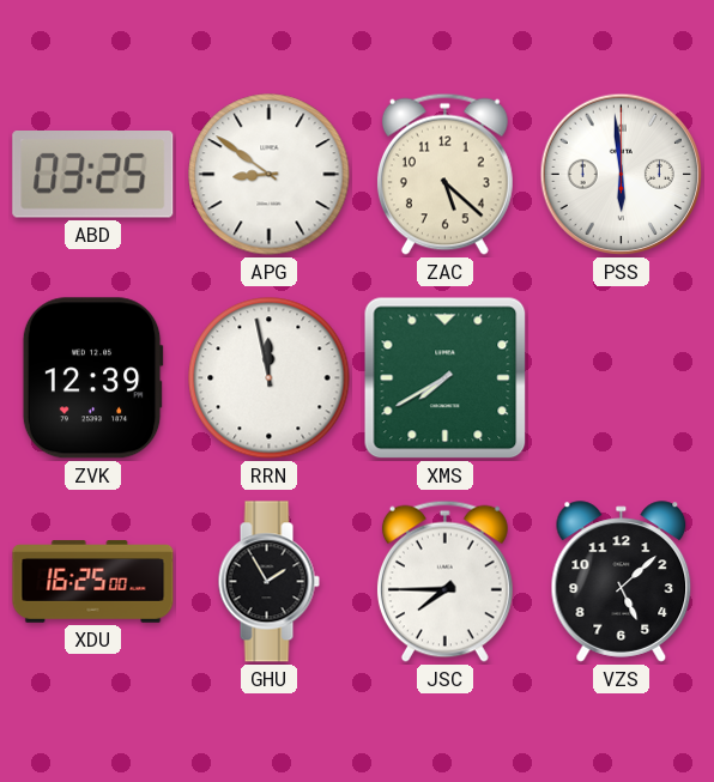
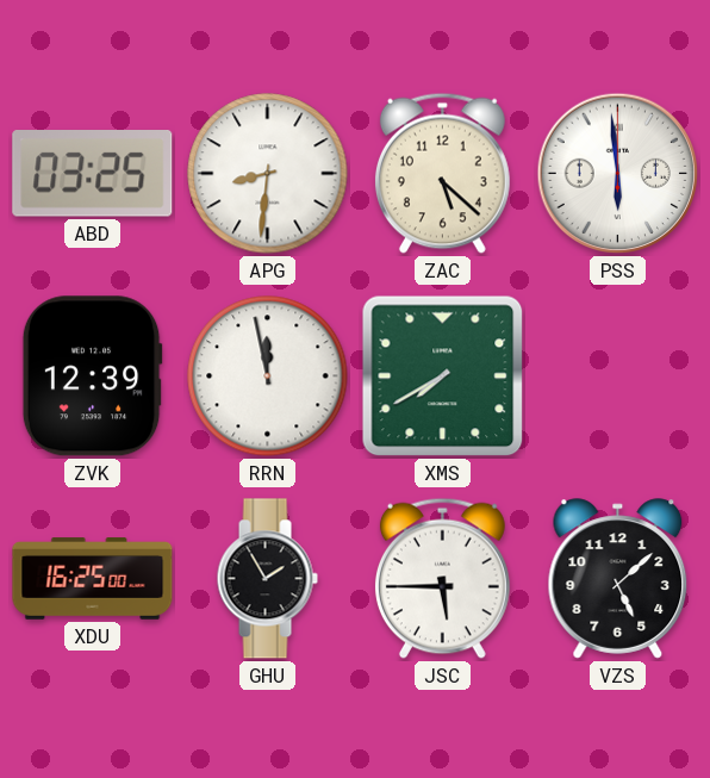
APG: 8:51 -> 8:31
JSC: 7:45 -> 5:45
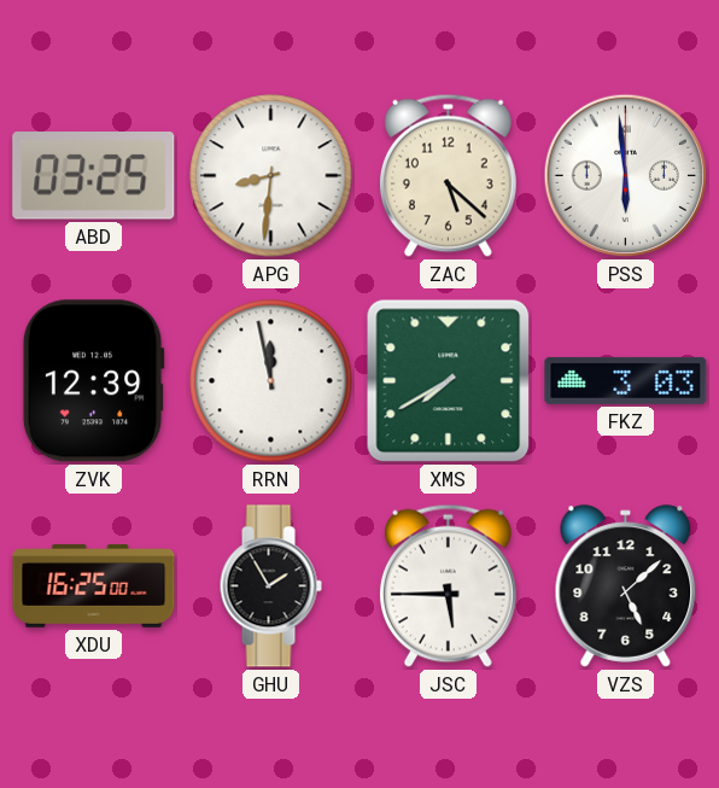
FKZ: none -> 3:03
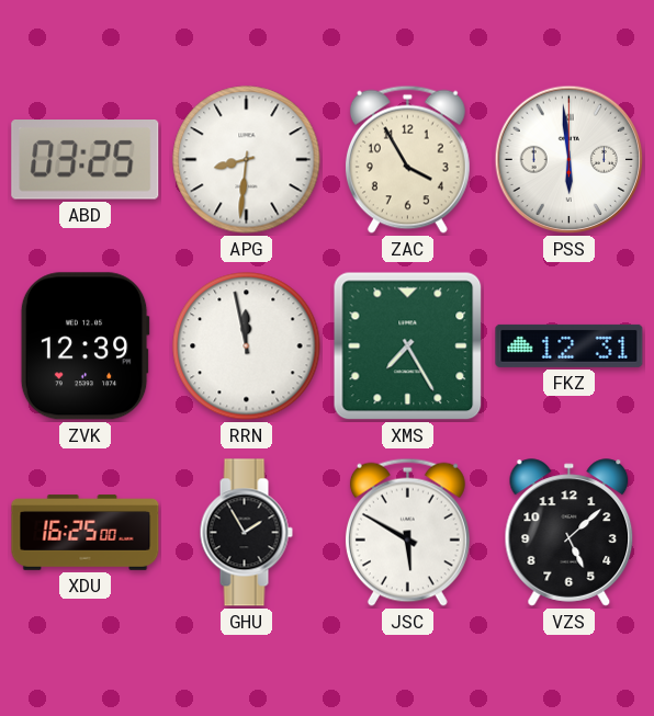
ZAC: 5:22 -> 3:55
XMS: 7:40 -> 7:25
FKZ: 3:03 -> 12:31
JSC: 5:45 -> 5:50
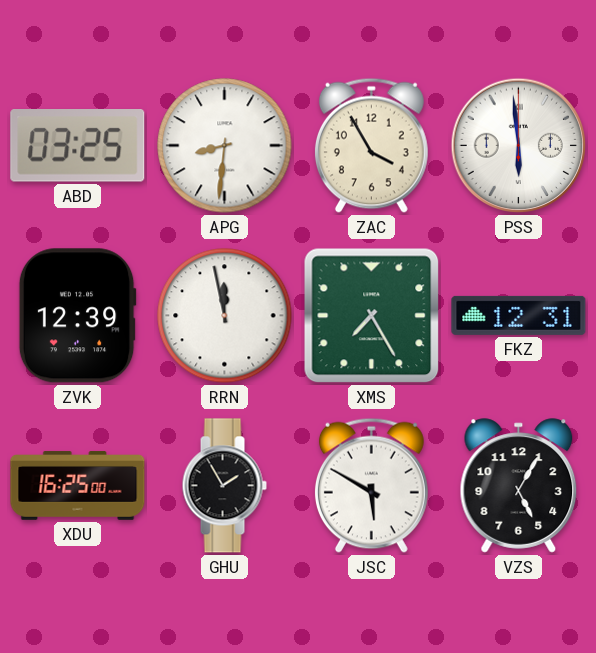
VZS: 5:08 -> 5:05
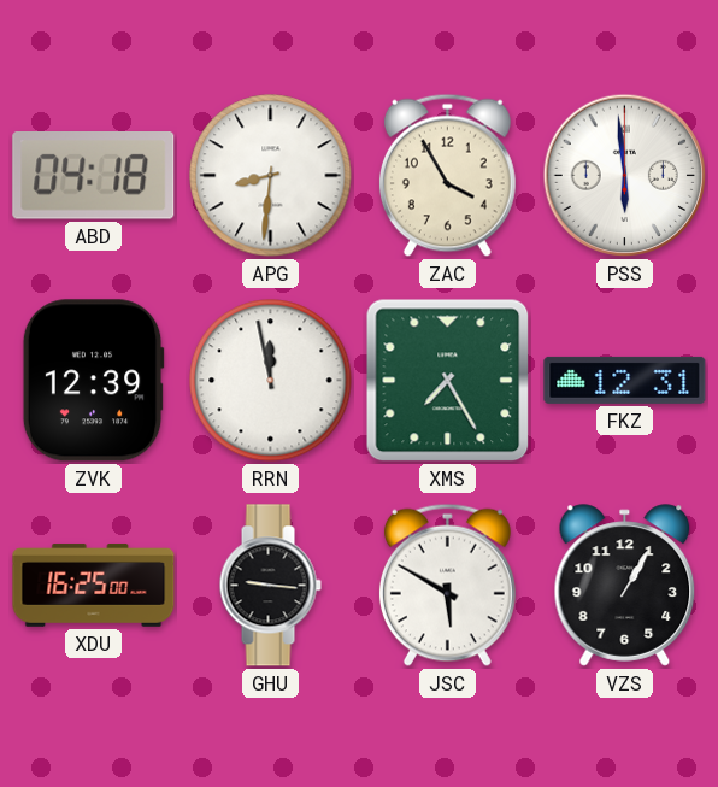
ABD: 03:25 -> 04:18
GHU: 1:55 -> 9:16
VZS: 5:05 -> 1:05
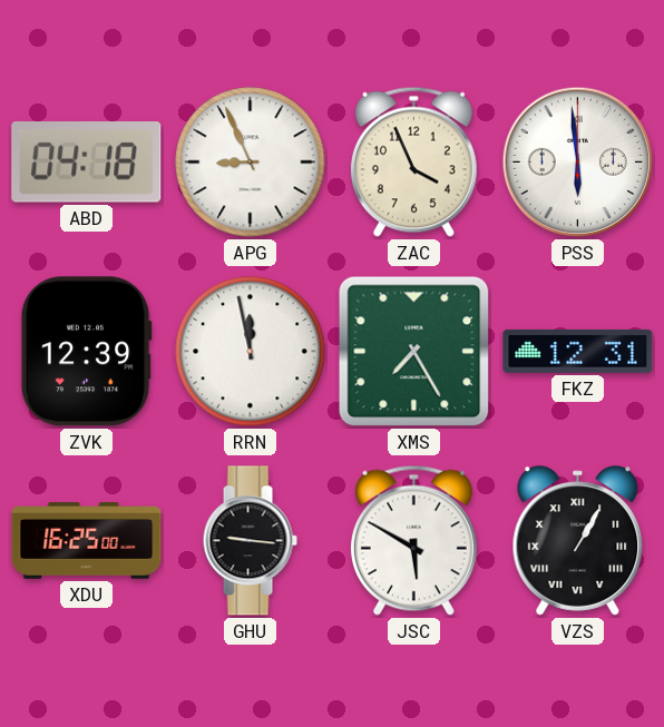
APG: 8:31 -> 8:56
ZAC: 3:55 -> 3:56
VZS numerals: Arabic -> Roman
